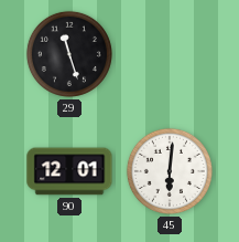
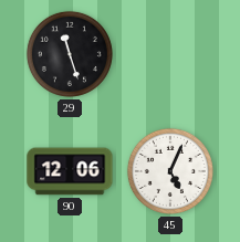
90: 12:01 -> 12:06
45: 6:01 -> 5:04
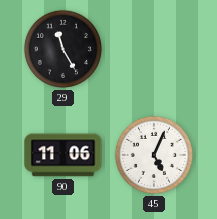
29: 11:27 -> 11:25
90: 12:06 -> 11:06
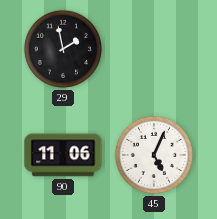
29: 11:25 -> 1:58
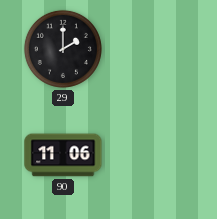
29: 1:58 -> 2:00
45: 5:04 -> none
